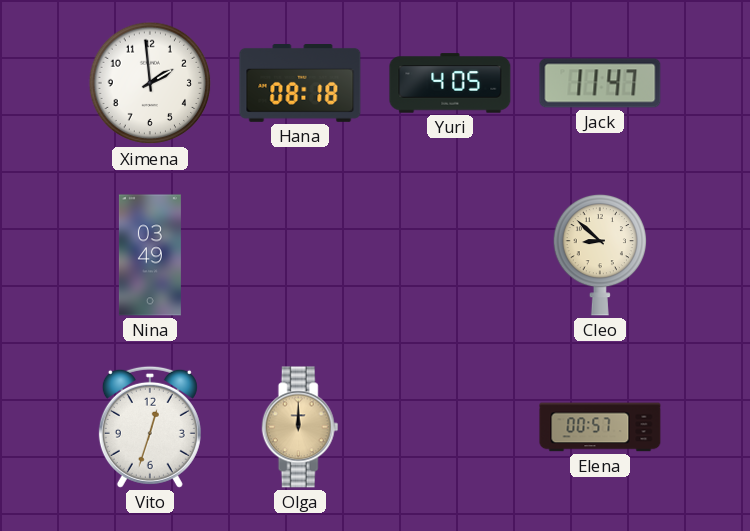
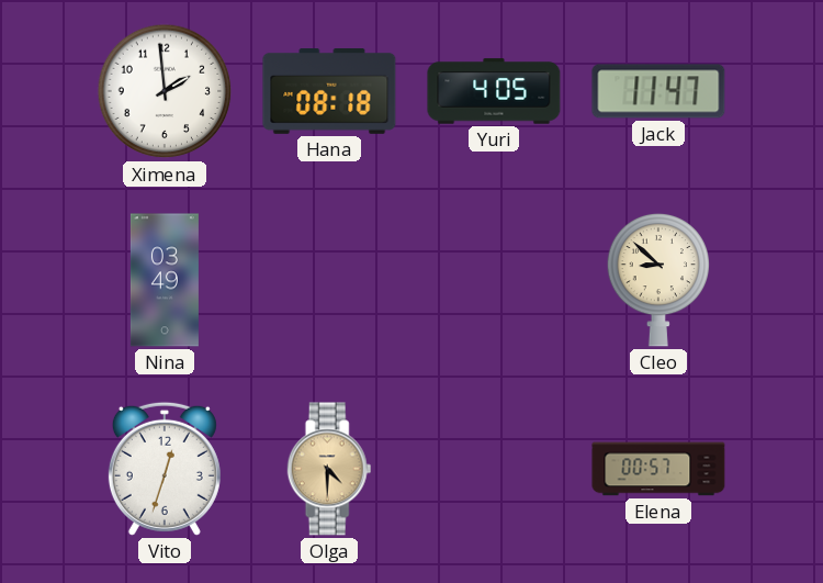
Olga: 12:00 -> 4:30
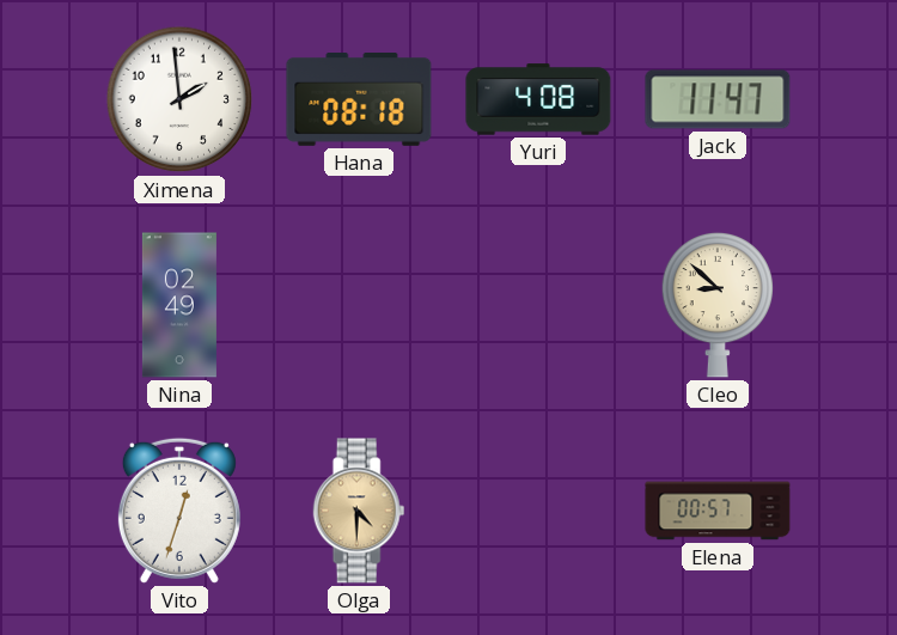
Yuri: 4:05 -> 4:08
Nina: 03:49 -> 02:49
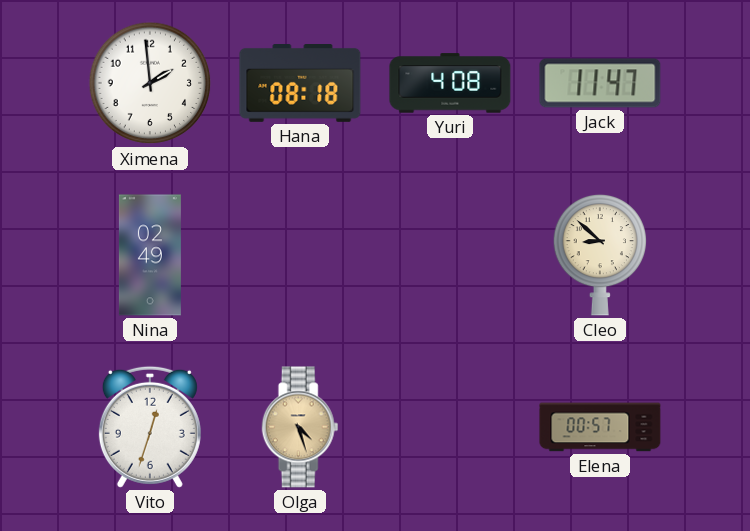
Olga: 4:30 -> 4:27
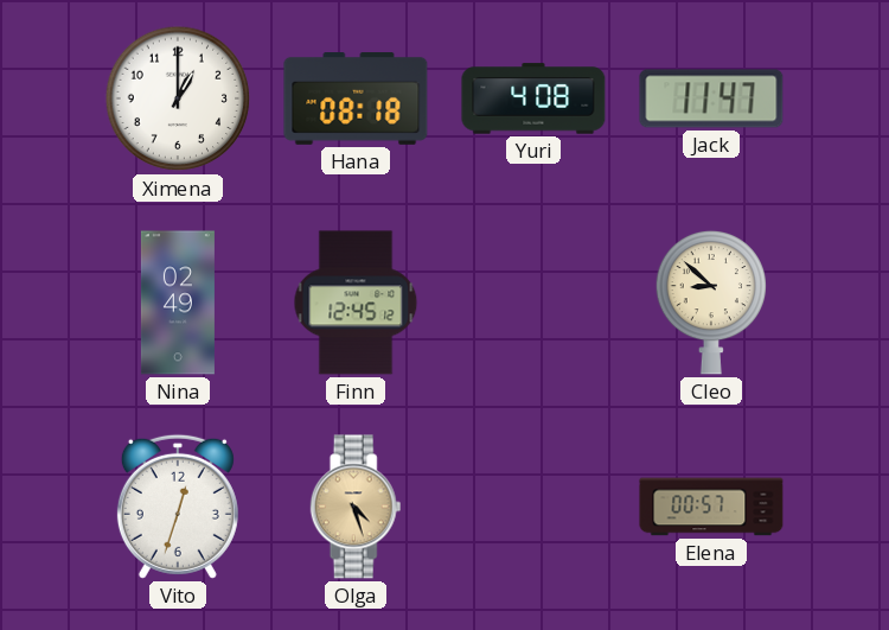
Ximena: 1:59 -> 1:00
Finn: none -> 12:45
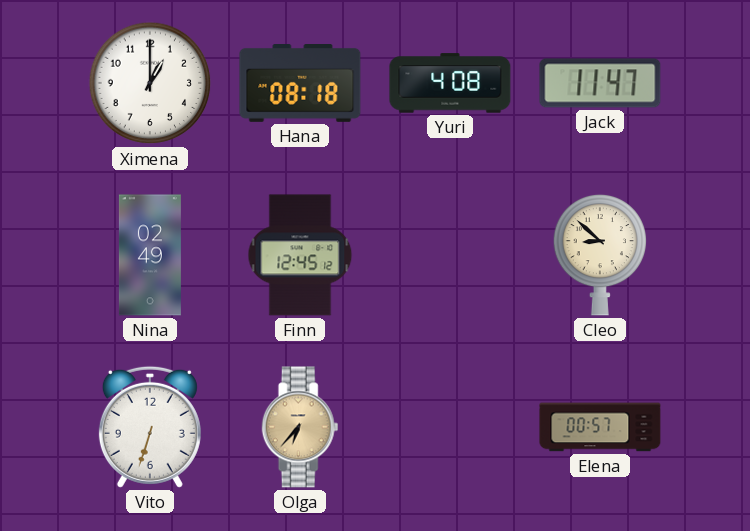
Vito: 12:33 -> 6:33
Olga: 4:27 -> 6:37
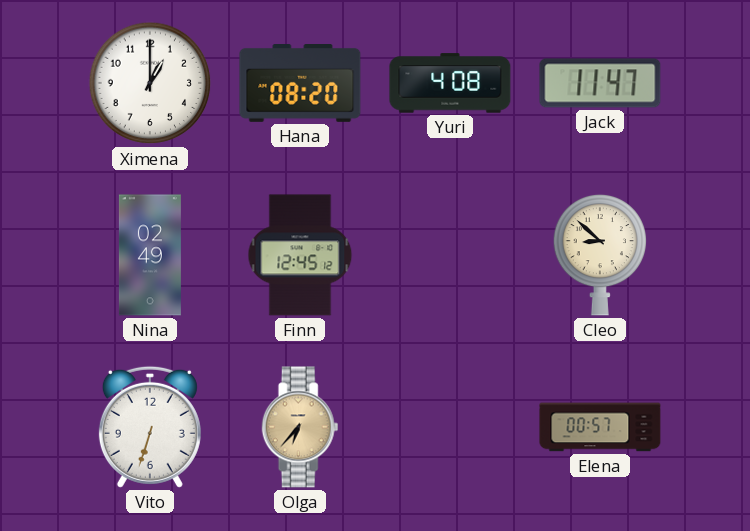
Hana: 08:18 -> 08:20
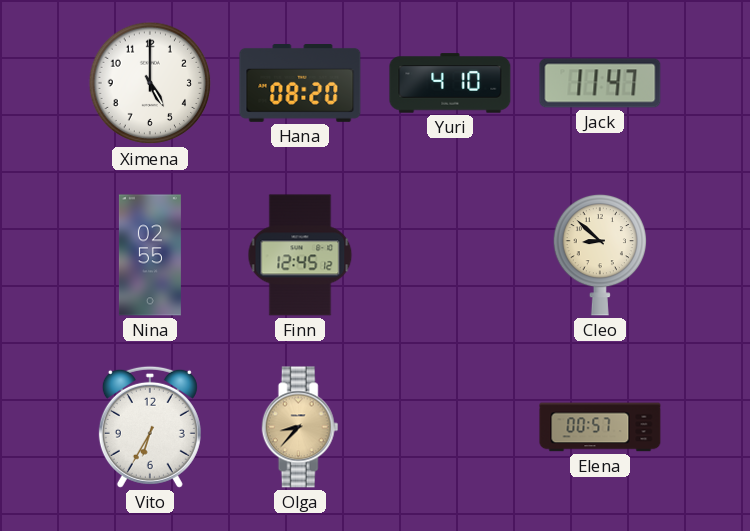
Ximena: 1:00 -> 5:00
Yuri: 4:08 -> 4:10
Nina: 02:49 -> 02:55
Vito: 6:33 -> 6:35
Olga: 6:37 -> 8:37
